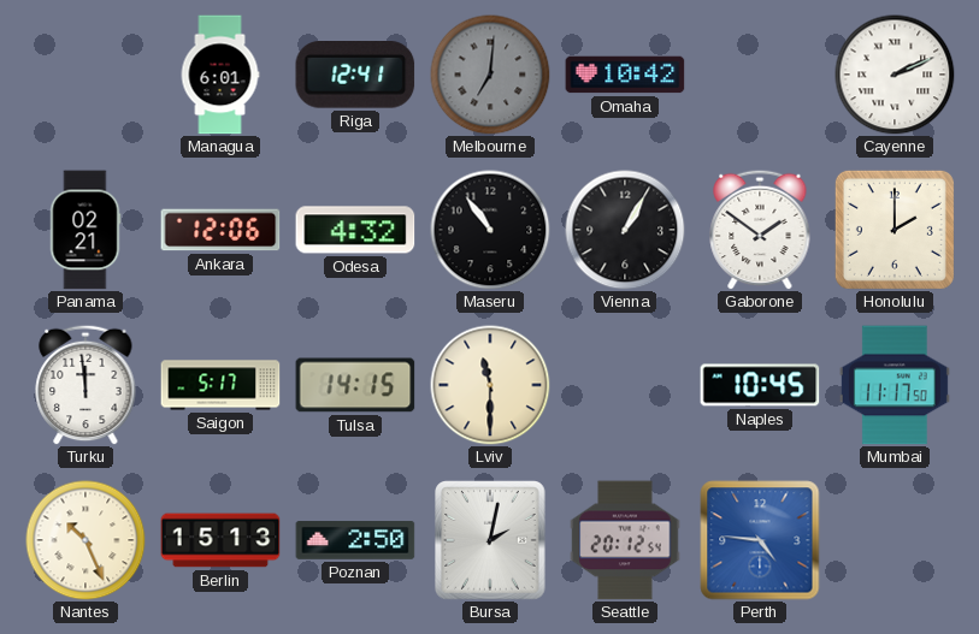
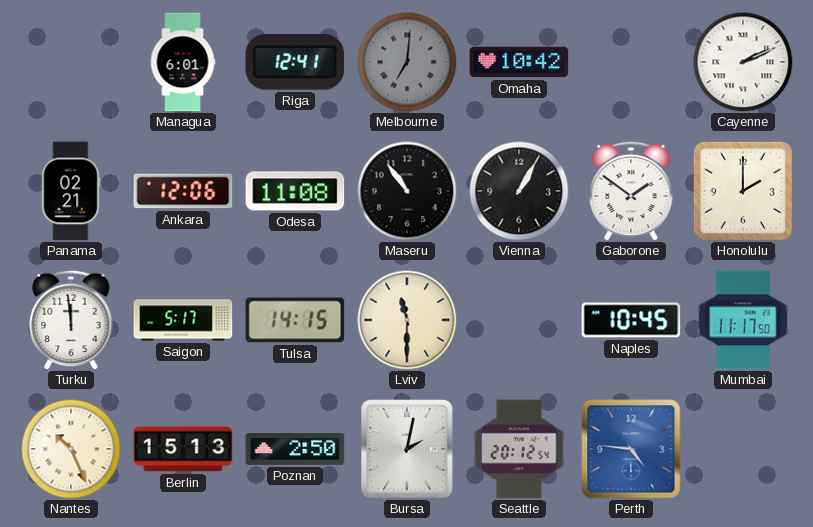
Odesa: 4:32 -> 11:08
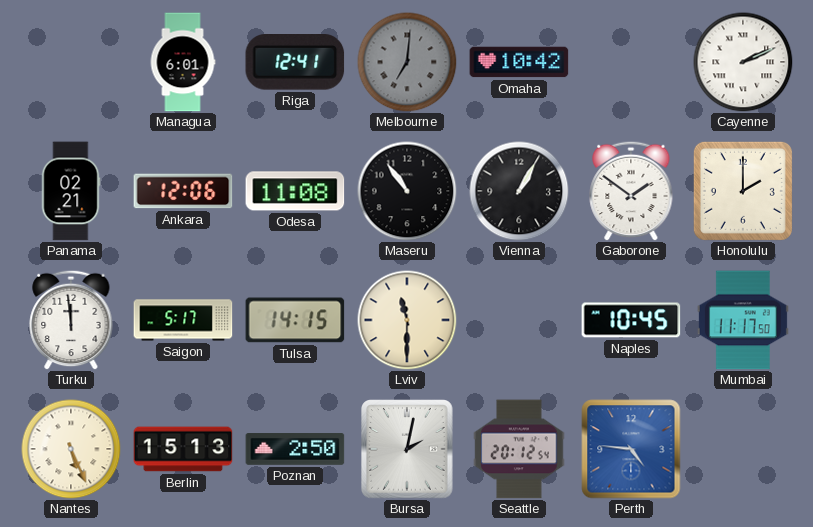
Nantes: 10:26 -> 5:26
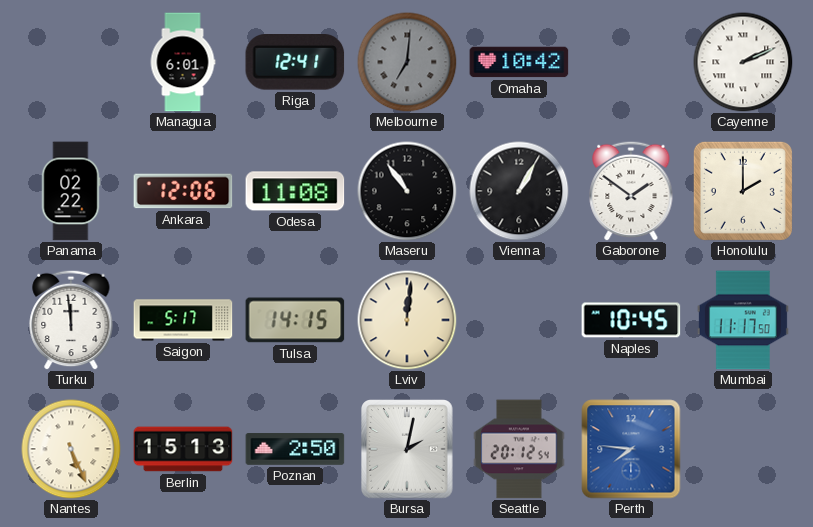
Panama: 02:21 -> 02:22
Lviv: 11:30 -> 12:01
Perth: 4:46 -> 7:46
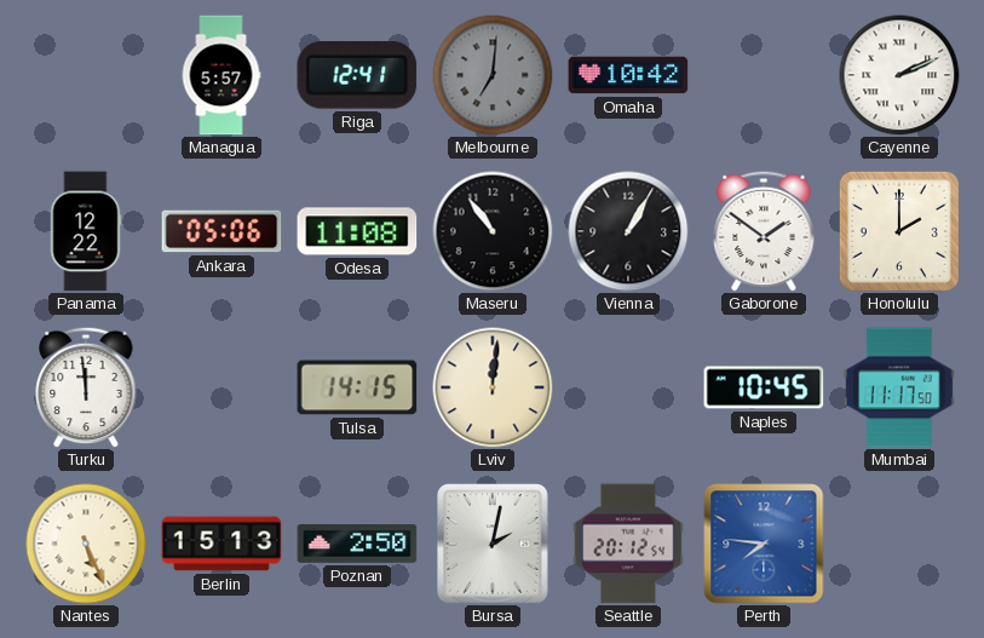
Managua: 6:01 -> 5:57
Panama: 02:22 -> 12:22
Ankara: 12:06 -> 05:06
Saigon: 5:17 -> none
